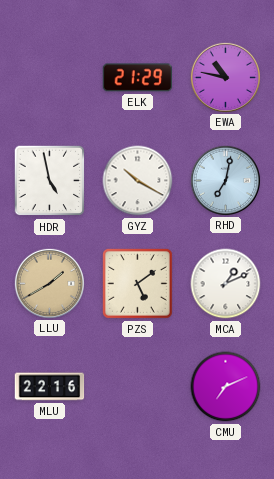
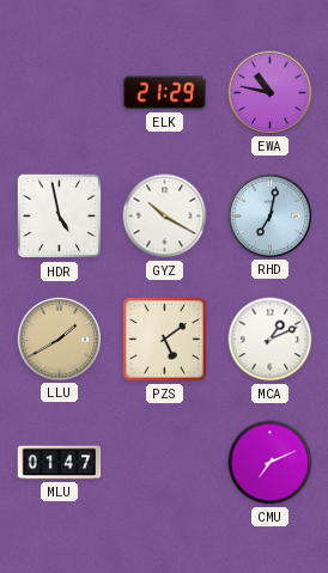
MLU: 22:16 -> 01:47
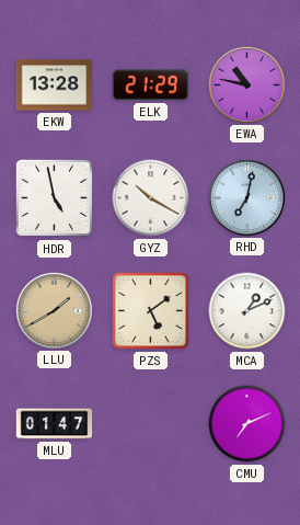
EKW: none -> 13:28
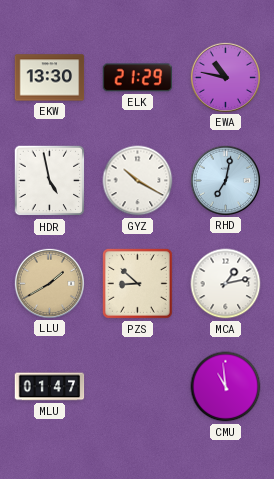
EKW: 13:28 -> 13:30
PZS: 5:09 -> 8:52
MCA: 1:11 -> 1:13
CMU: 7:11 -> 10:59
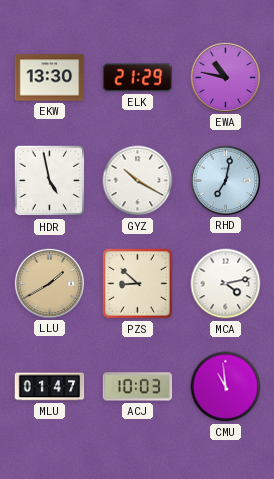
MCA: 1:13 -> 4:13
ACJ: none -> 10:03
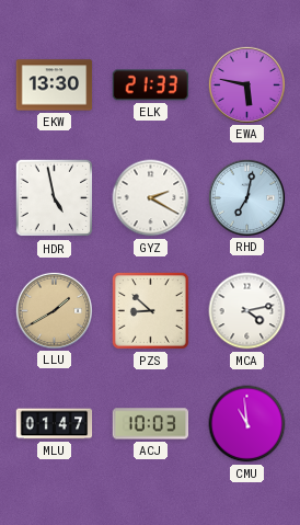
ELK: 21:29 -> 21:33
EWA: 10:47 -> 5:47
GYZ: 10:20 -> 2:20
